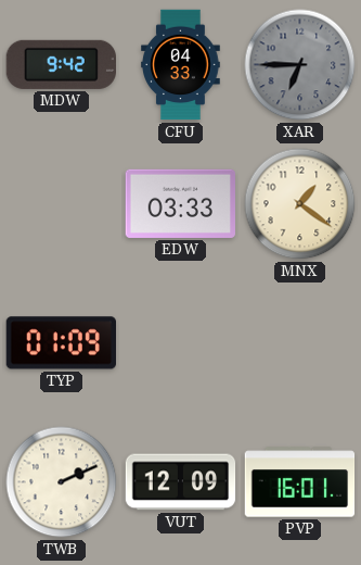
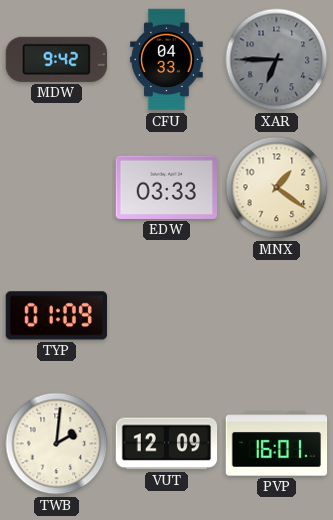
TWB: 2:11 -> 2:01
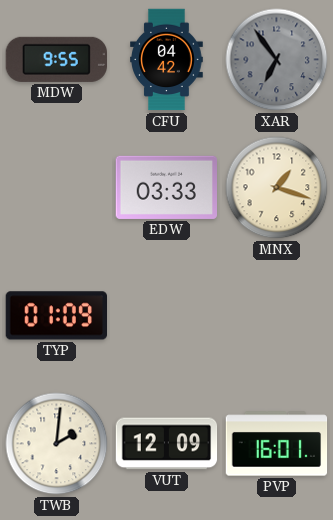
MDW: 9:42 -> 9:55
CFU: 04:33 -> 04:42
XAR: 6:45 -> 6:54
MNX: 1:21 -> 1:18
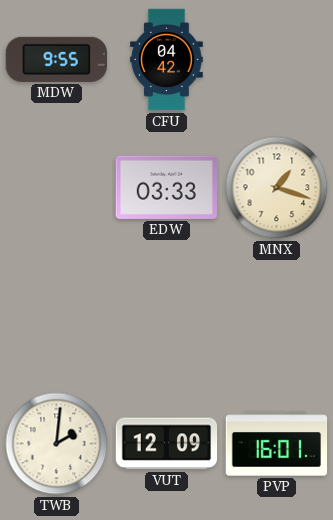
XAR: 6:54 -> none
TYP: 01:09 -> none
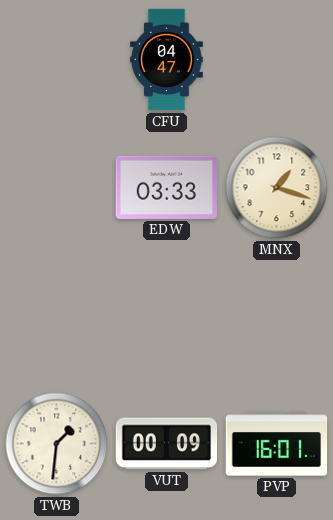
MDW: 9:55 -> none
CFU: 04:42 -> 04:47
TWB: 2:01 -> 1:31
VUT: 12:09 -> 00:09
